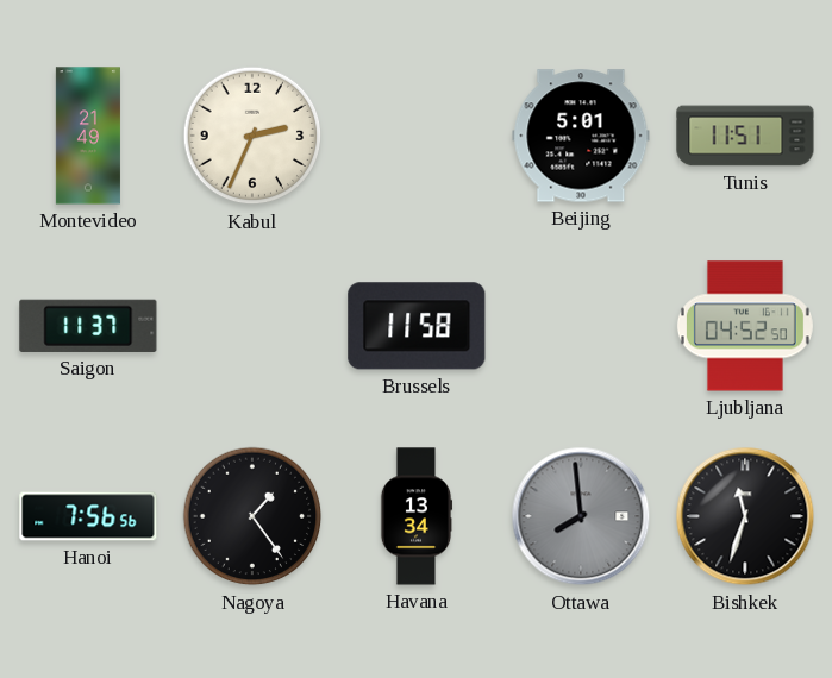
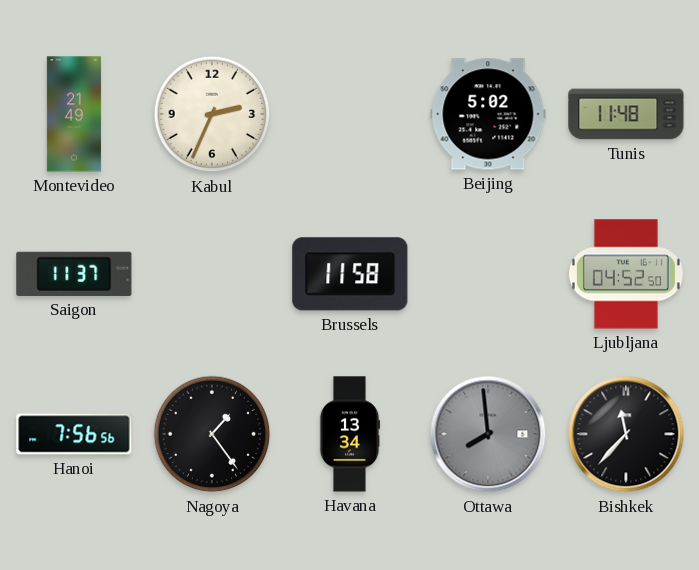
Beijing: 5:01 -> 5:02
Tunis: 11:51 -> 11:48
Bishkek: 11:33 -> 11:37
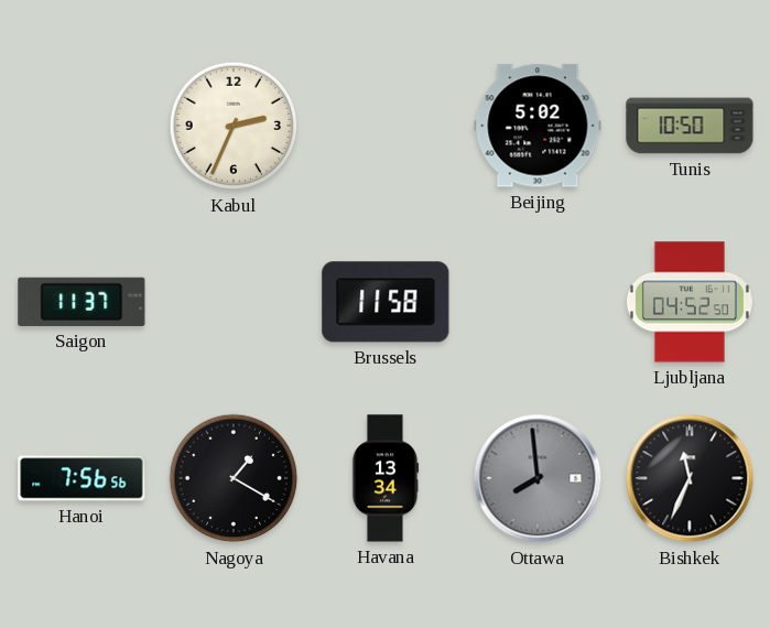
Montevideo: 21:49 -> none
Tunis: 11:48 -> 10:50
Nagoya: 1:24 -> 1:20
Bishkek: 11:37 -> 11:34
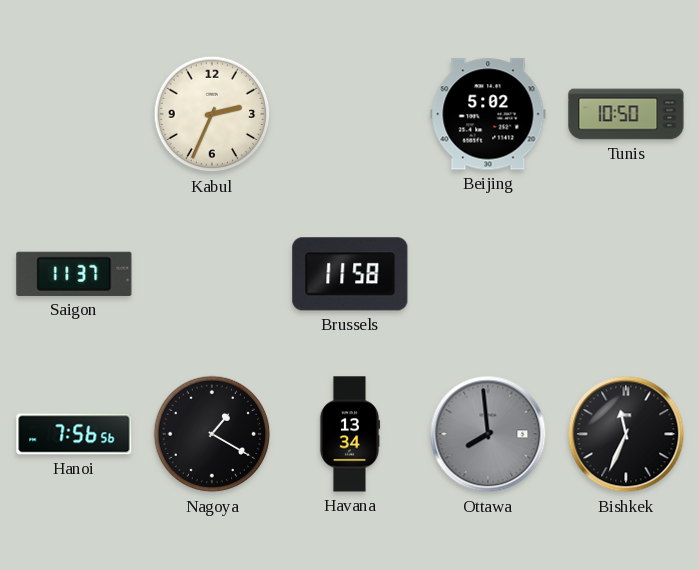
Ljubljana: 04:52 -> none
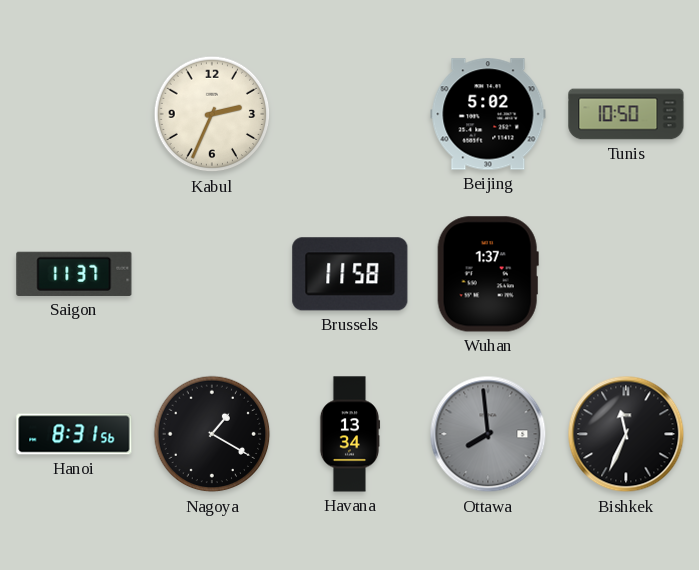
Wuhan: none -> 1:37
Hanoi: 7:56 -> 8:31
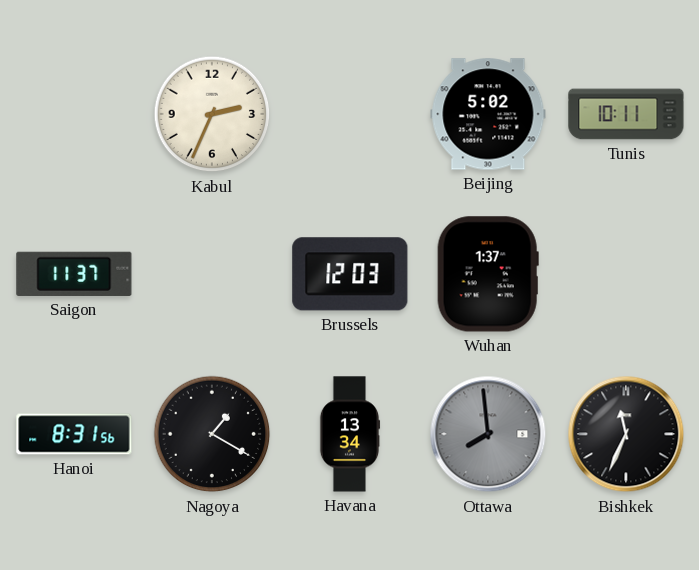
Tunis: 10:50 -> 10:11
Brussels: 11:58 -> 12:03
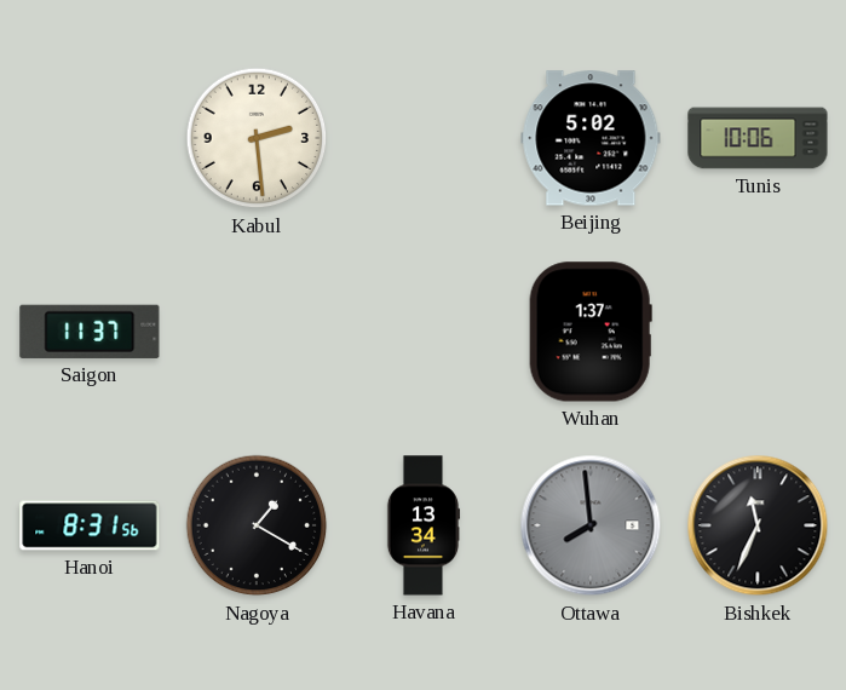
Kabul: 2:34 -> 2:29
Tunis: 10:11 -> 10:06
Brussels: 12:03 -> none
